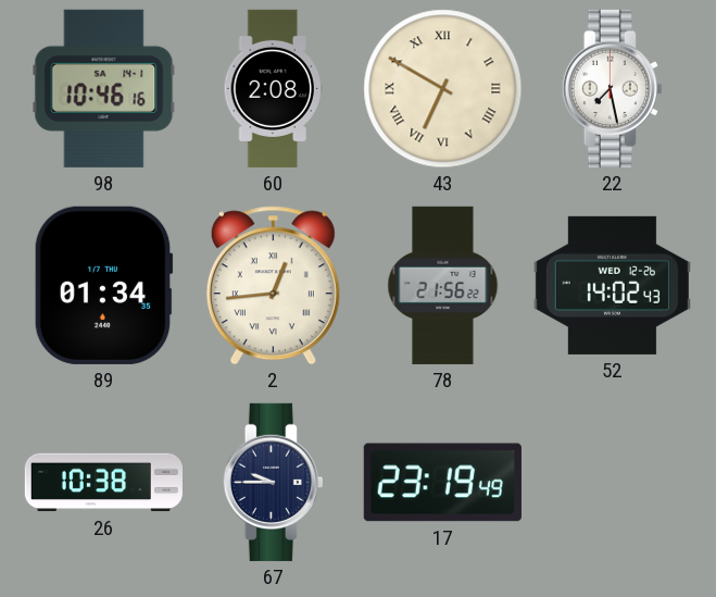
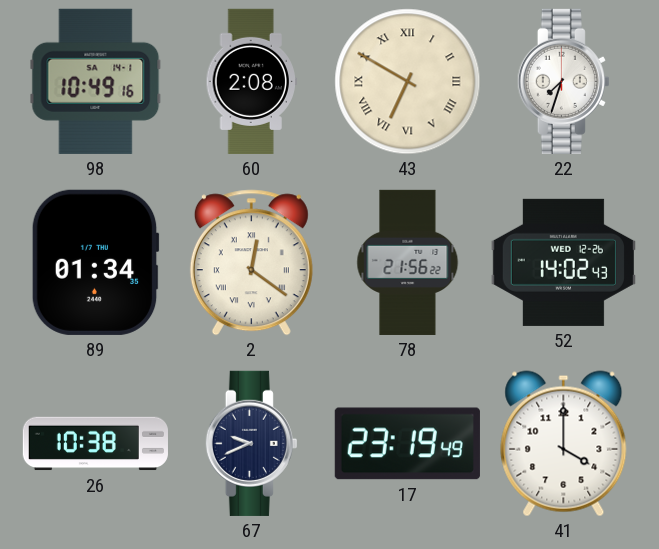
98: 10:46 -> 10:49
22: 7:28 -> 7:33
2: 12:44 -> 12:21
67: 9:45 -> 9:41
41: none -> 4:00
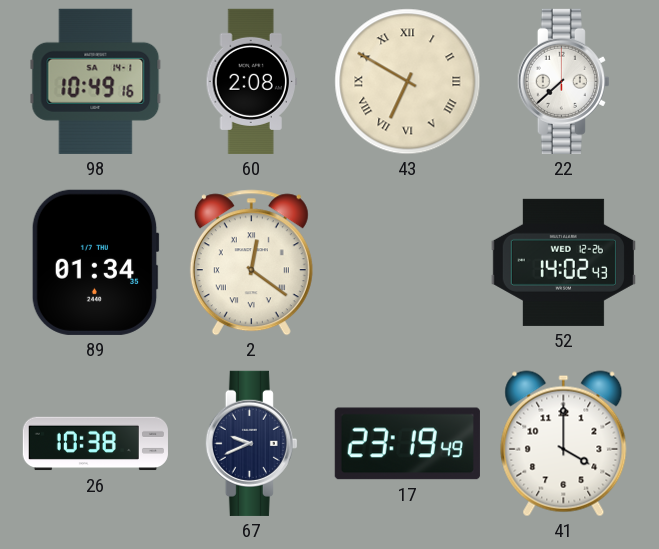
22: 7:33 -> 7:38
78: 21:56 -> none
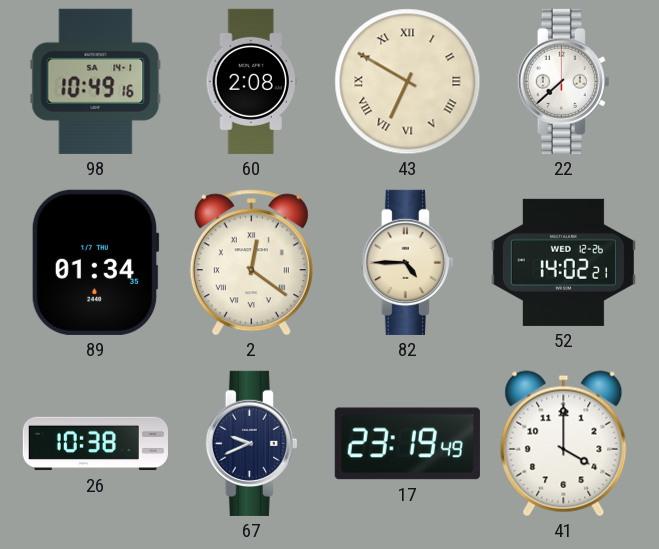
82: none -> 4:45
52: 14:02:43 -> 14:02:21
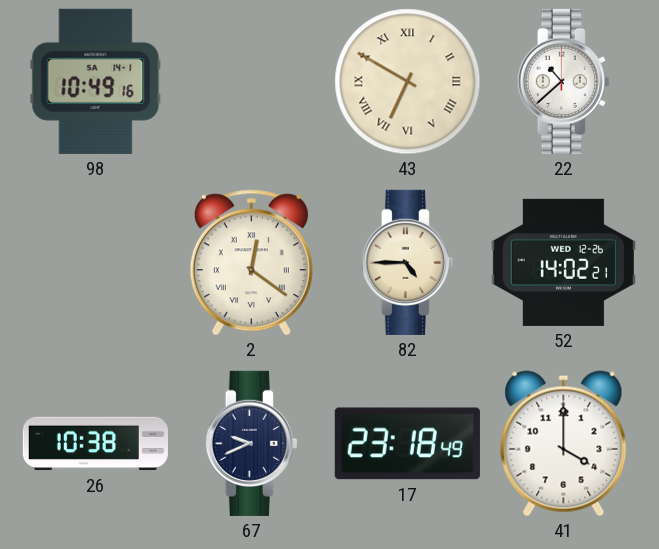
60: 2:08 -> none
22: 7:38 -> 10:38
89: 01:34 -> none
17: 23:19 -> 23:18
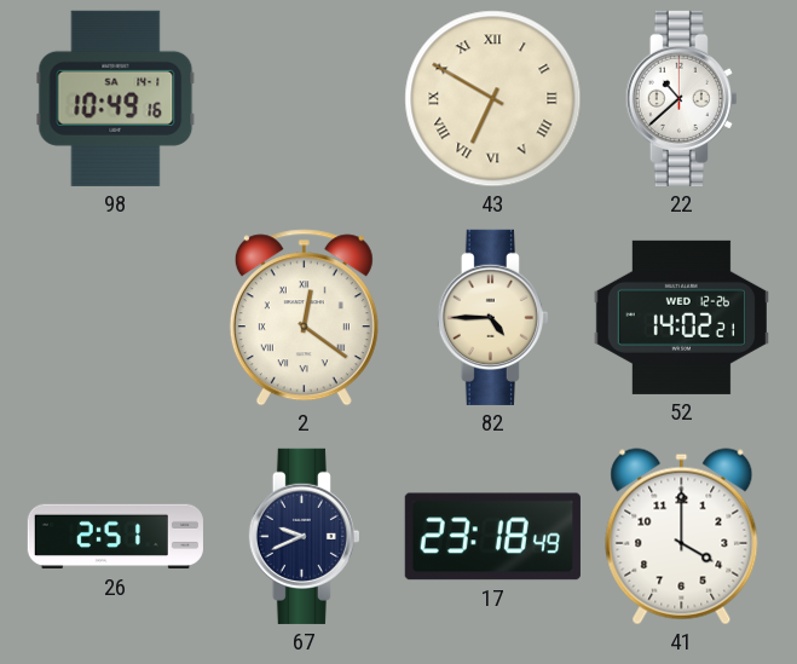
26: 10:38 -> 2:51
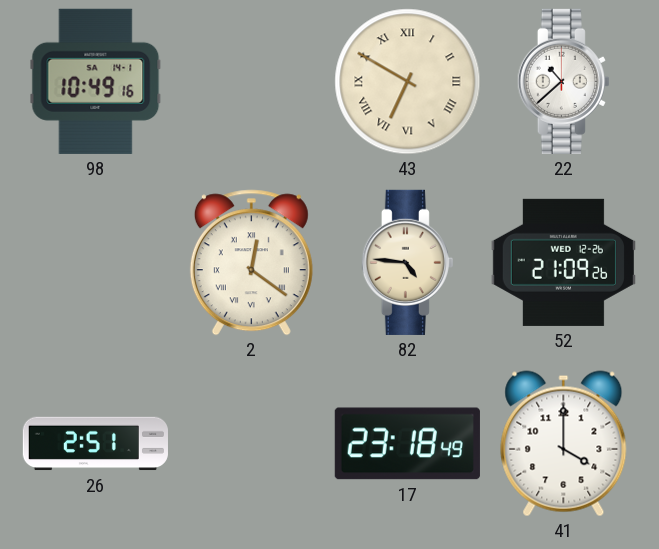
82: 4:45 -> 4:46
52: 14:02 -> 21:09
67: 9:41 -> none
